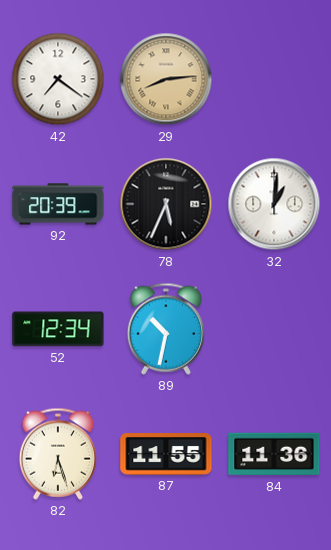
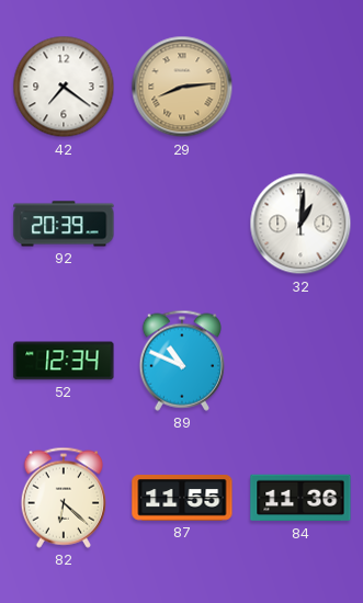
78: 5:34 -> none
89: 10:32 -> 10:49
82: 6:27 -> 6:22
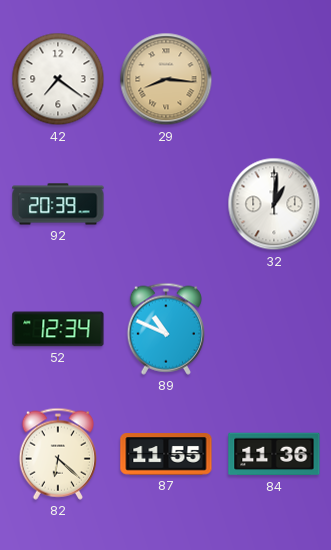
29: 8:14 -> 8:16
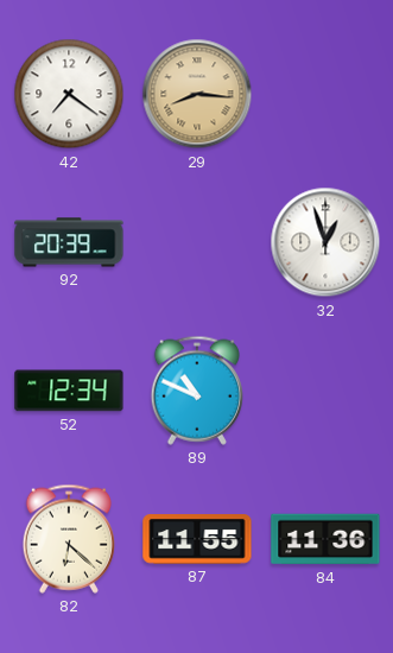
32: 1:01 -> 12:57
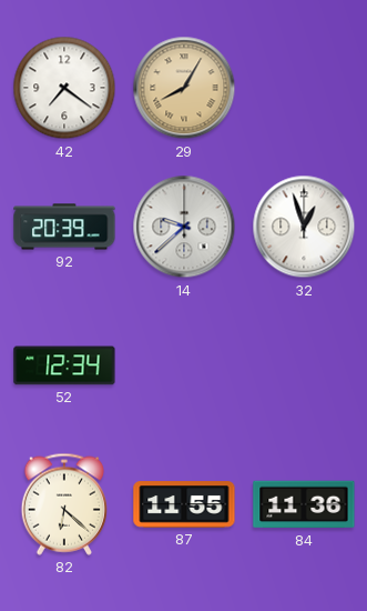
29: 8:16 -> 8:05
14: none -> 9:38
89: 10:49 -> none
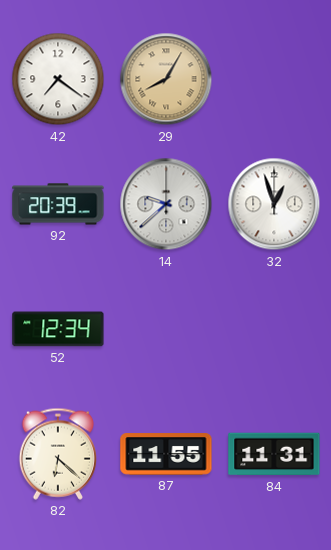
84: 11:36 -> 11:31
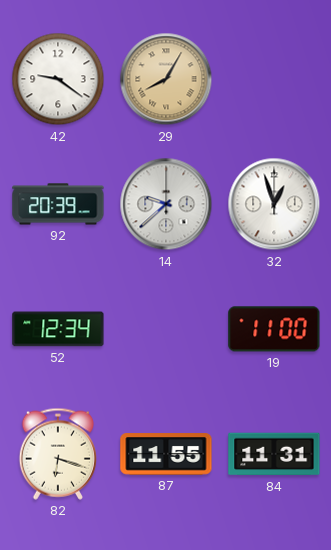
42: 7:21 -> 9:21
19: none -> 11:00
82: 6:22 -> 6:18
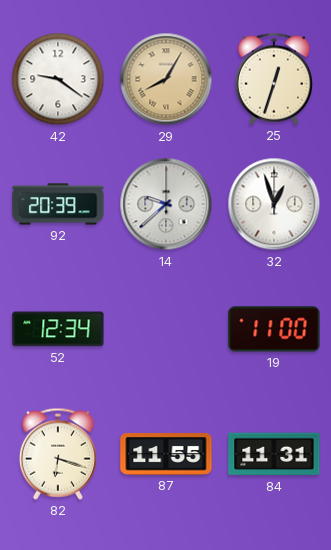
25: none -> 12:33
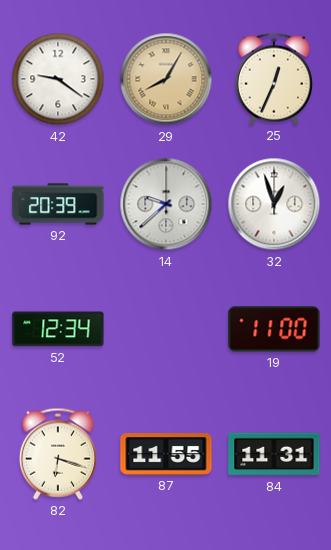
25: 12:33 -> 12:34
